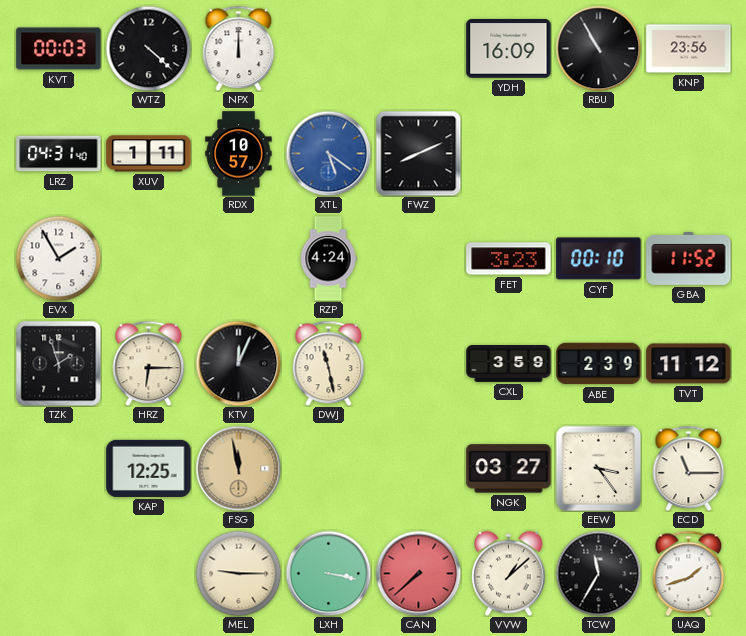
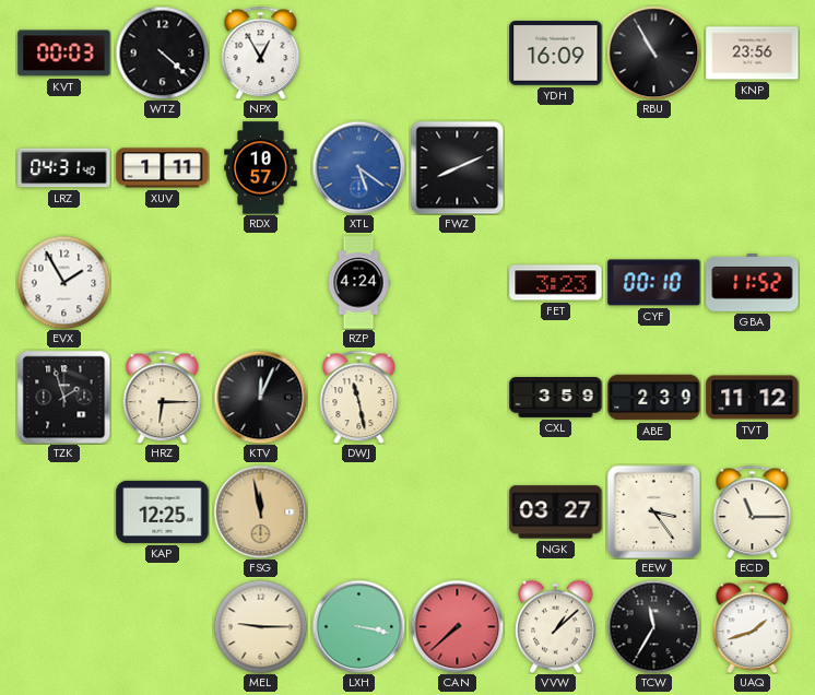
NPX: 12:00 -> 12:55
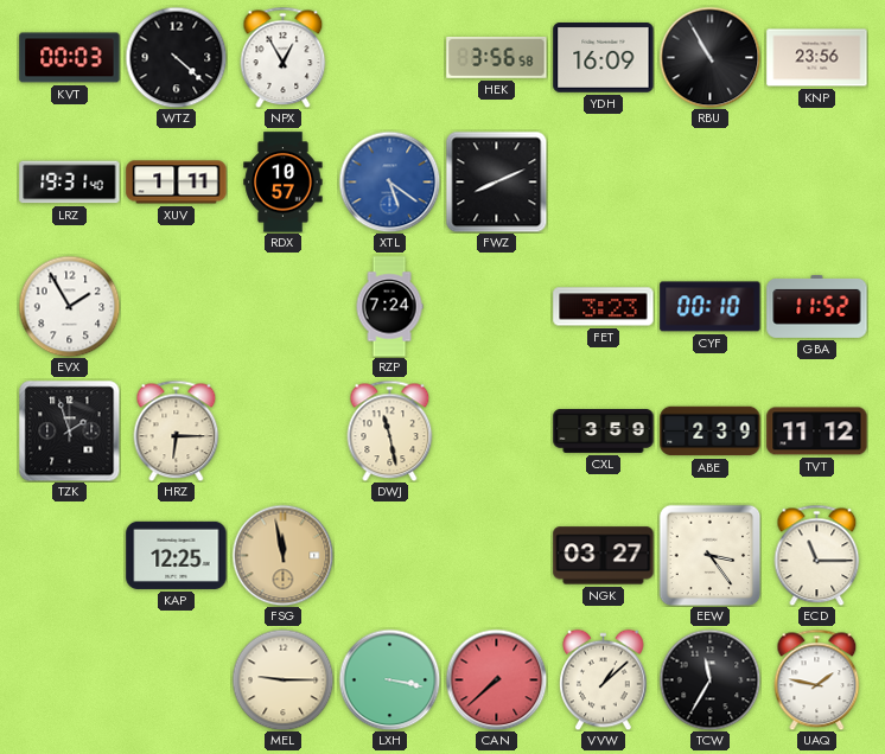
HEK: none -> 3:56
LRZ: 04:31 -> 19:31
RZP: 4:24 -> 7:24
KTV: 12:04 -> none
UAQ: 1:42 -> 1:47
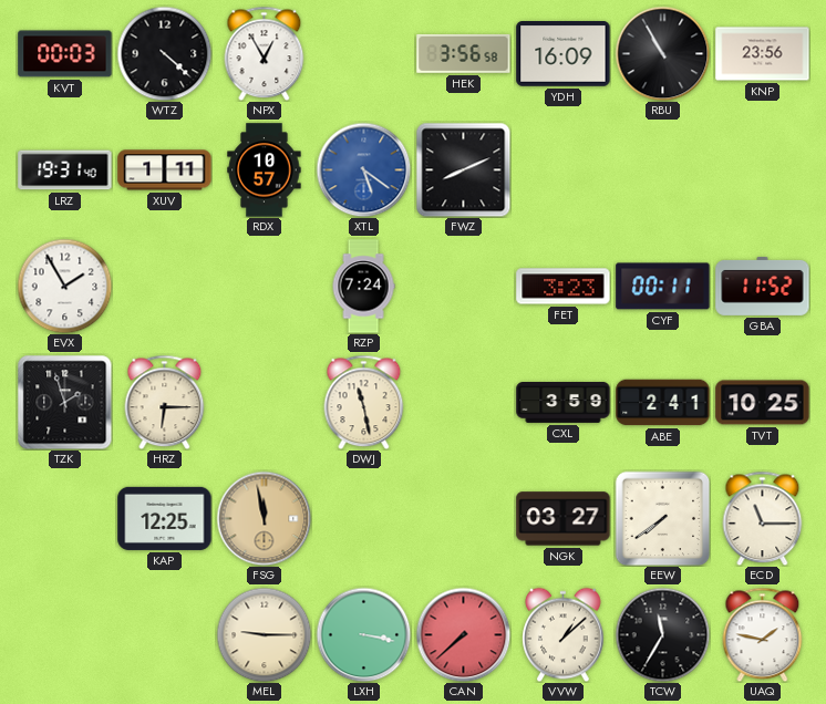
CYF: 00:10 -> 00:11
ABE: 2:39 -> 2:41
TVT: 11:12 -> 10:25
EEW: 3:24 -> 7:39
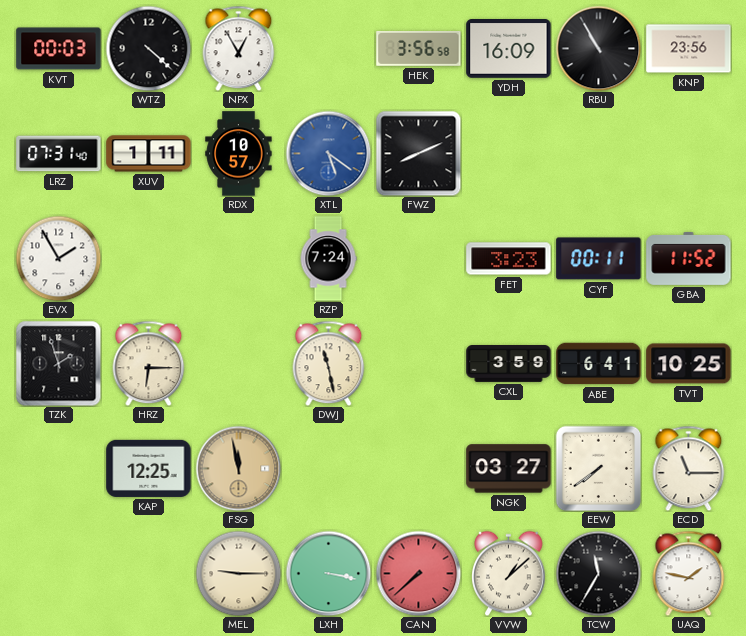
LRZ: 19:31 -> 07:31
ABE: 2:41 -> 6:41
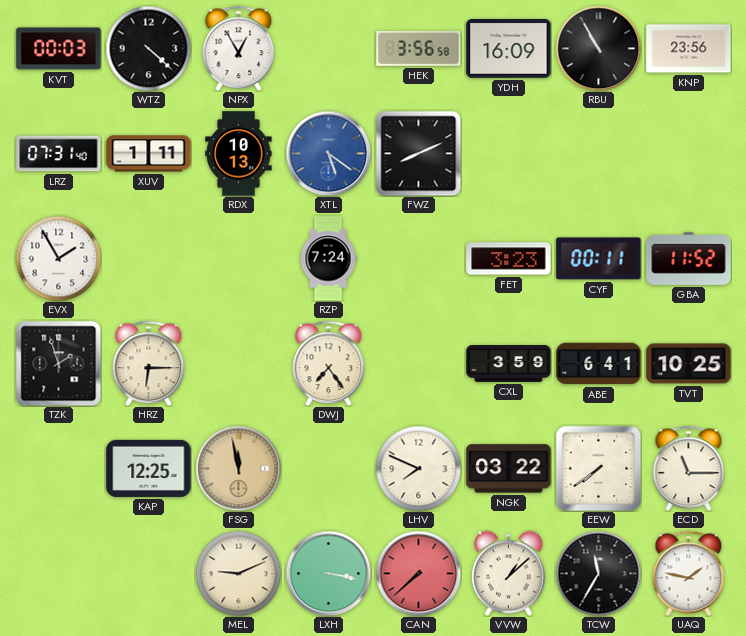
RDX: 10:57 -> 10:13
DWJ: 11:28 -> 7:24
LHV: none -> 7:49
NGK: 03:27 -> 03:22
MEL: 9:15 -> 9:11
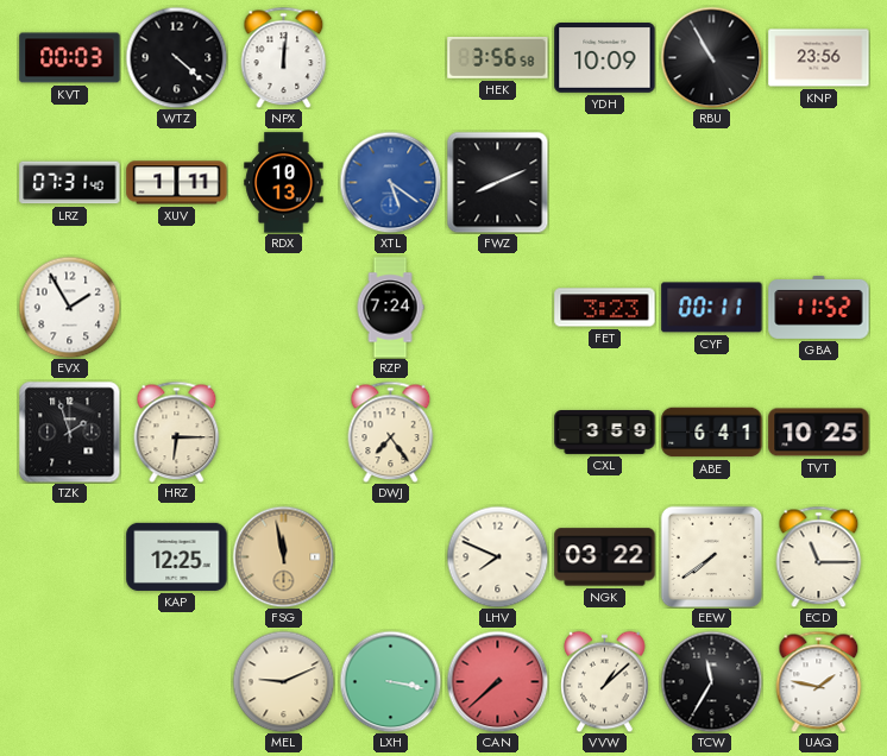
NPX: 12:55 -> 12:01
YDH: 16:09 -> 10:09
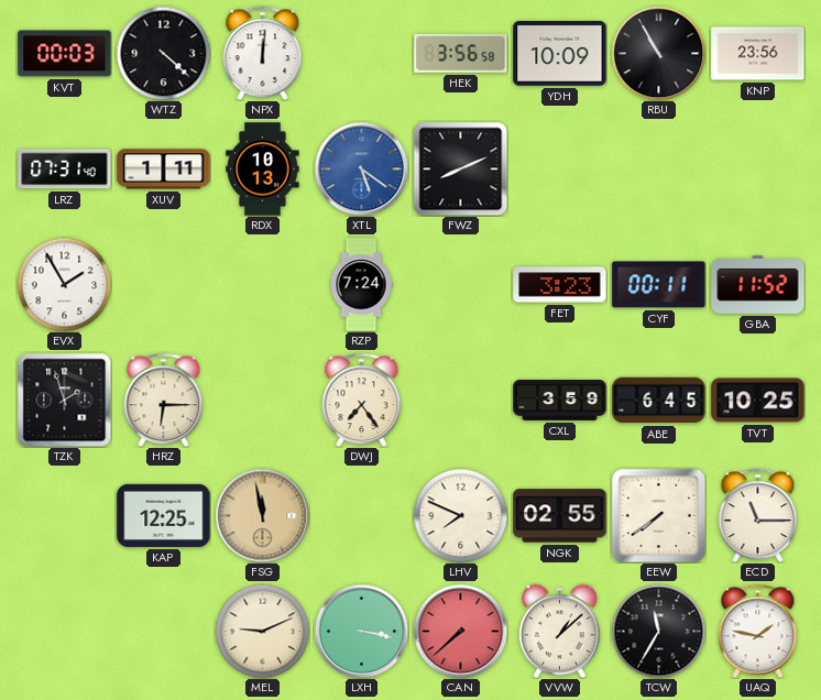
ABE: 6:41 -> 6:45
NGK: 03:22 -> 02:55
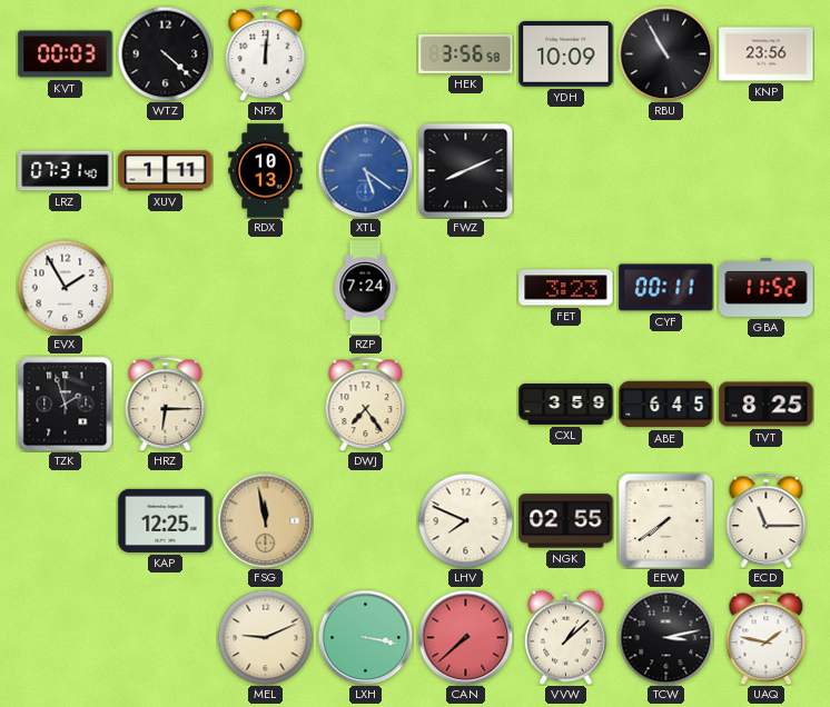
TVT: 10:25 -> 8:25
TCW: 11:35 -> 3:13
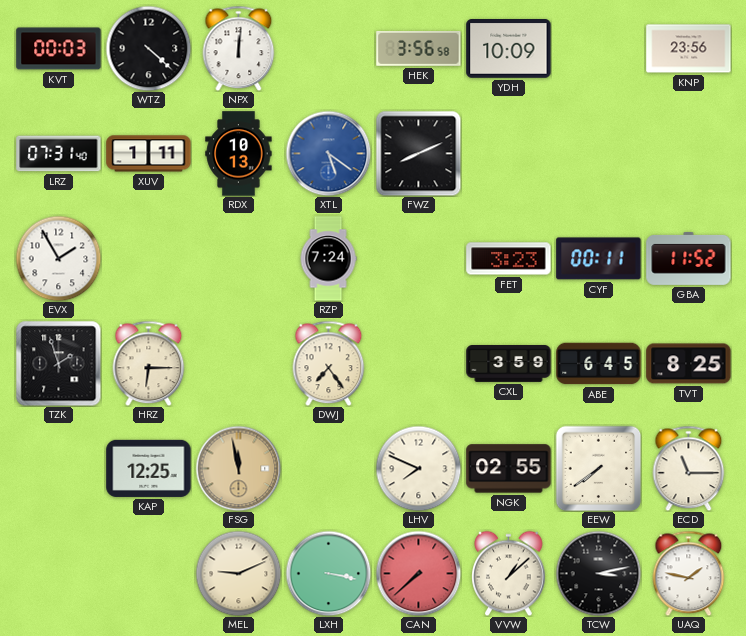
RBU: 10:55 -> none
